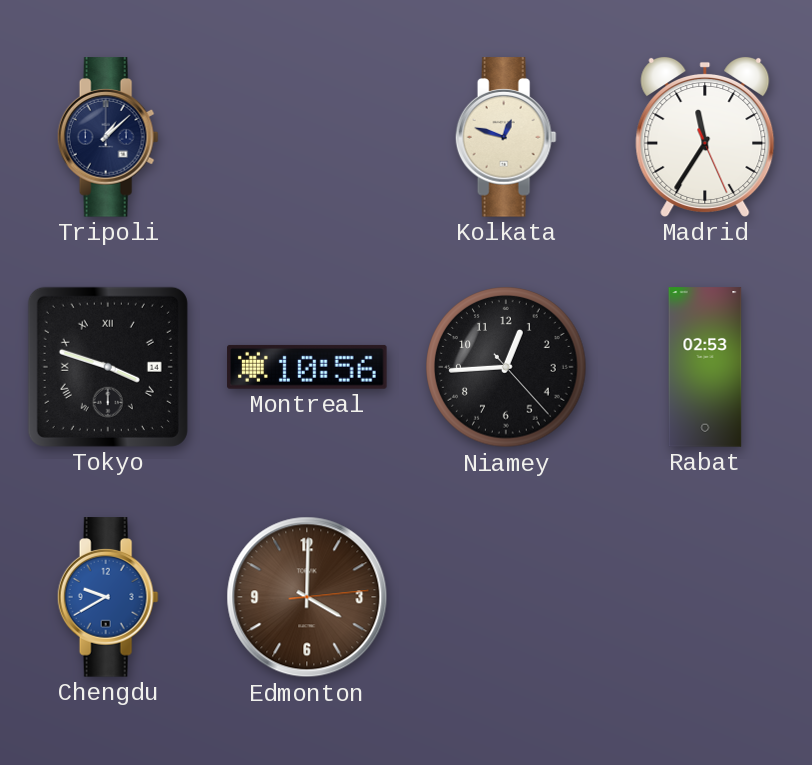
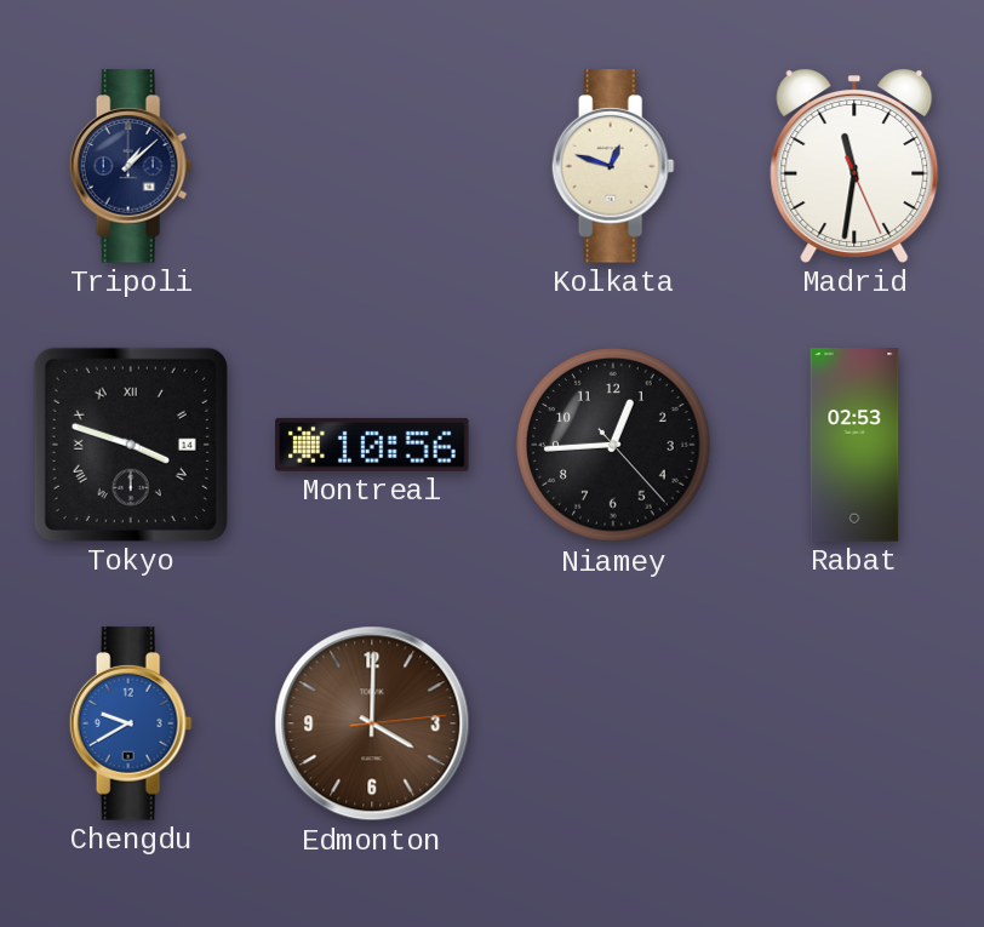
Madrid: 11:35 -> 11:31
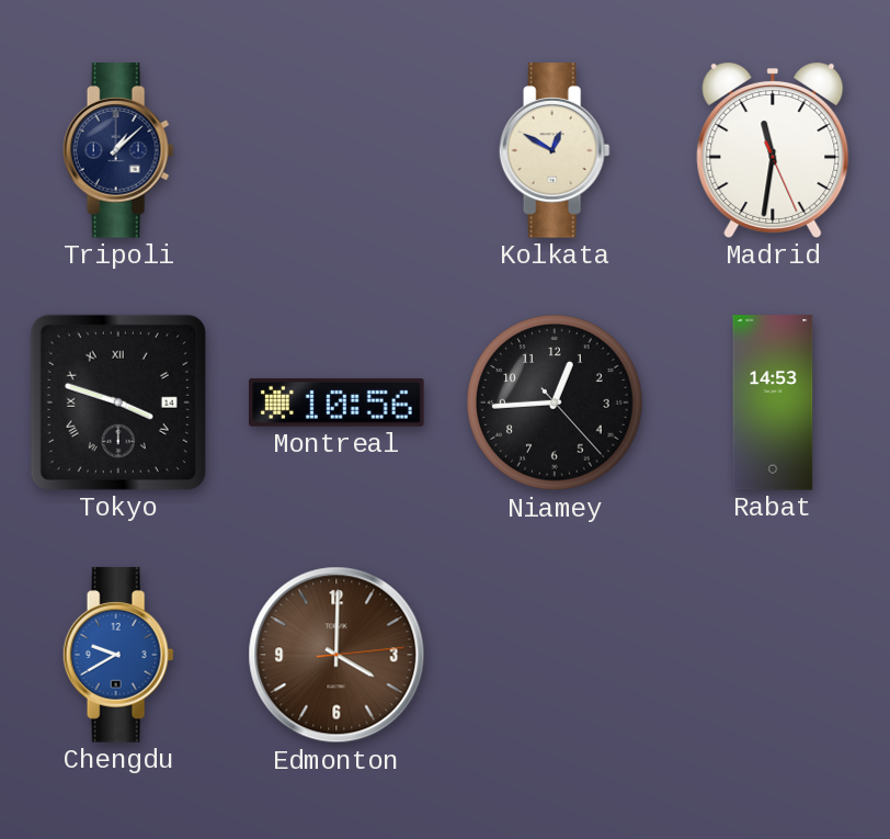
Kolkata: 12:48 -> 12:50
Rabat: 02:53 -> 14:53
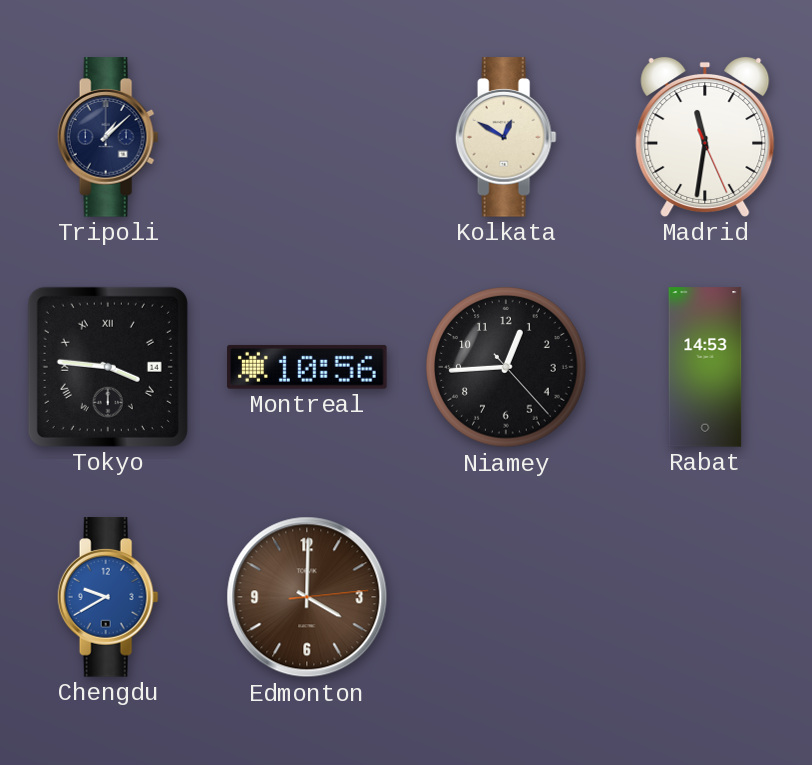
Tokyo: 3:48 -> 3:46
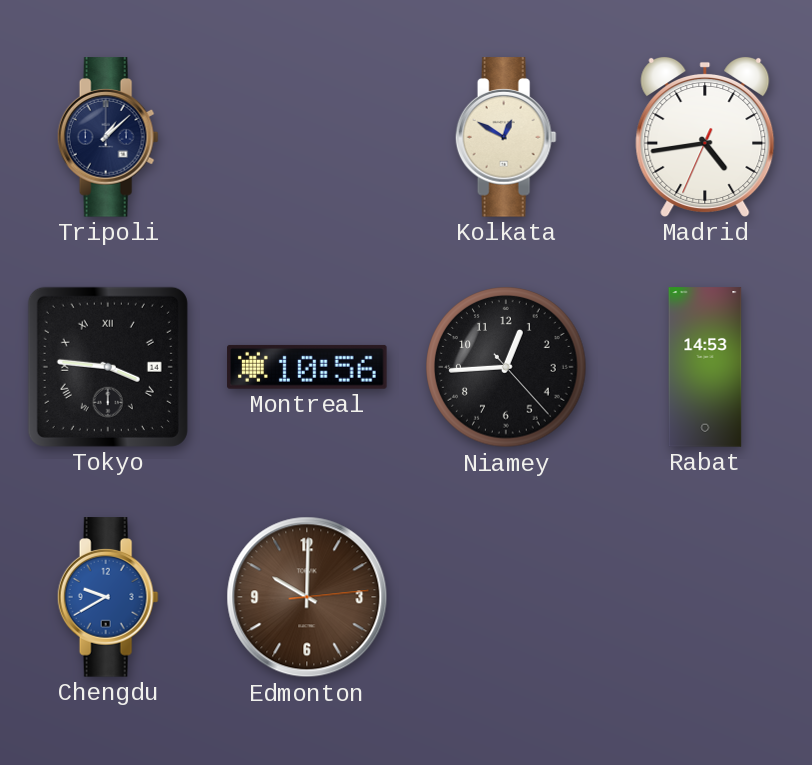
Madrid: 11:31 -> 4:43
Edmonton: 4:00 -> 10:00
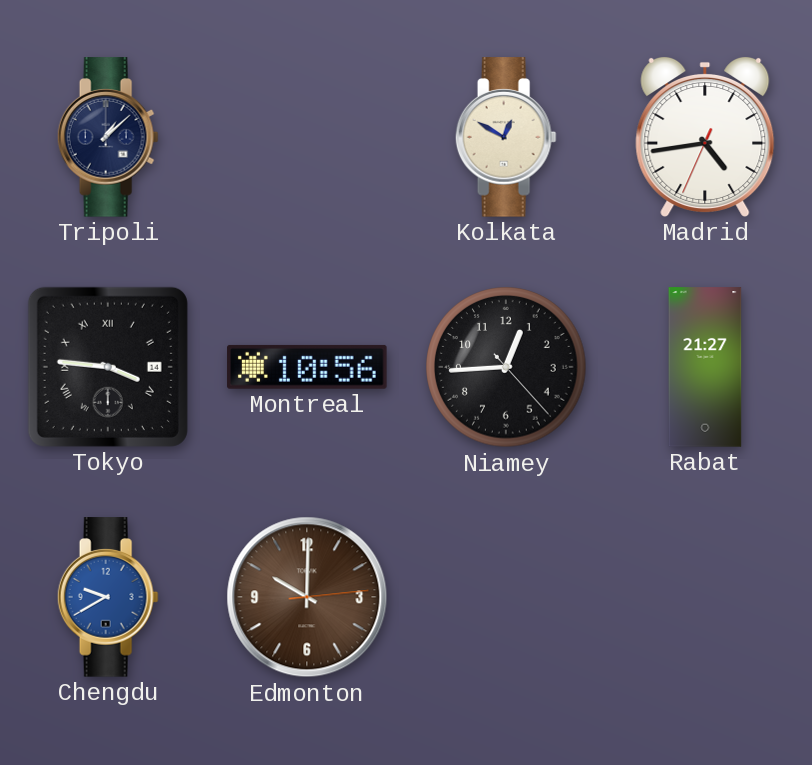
Rabat: 14:53 -> 21:27
